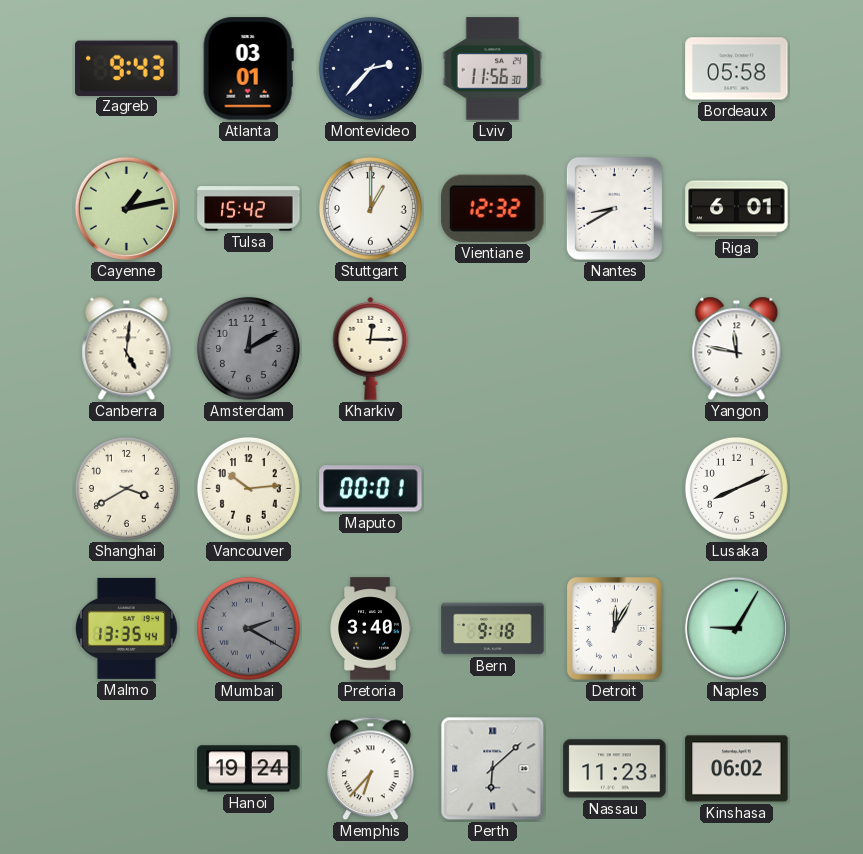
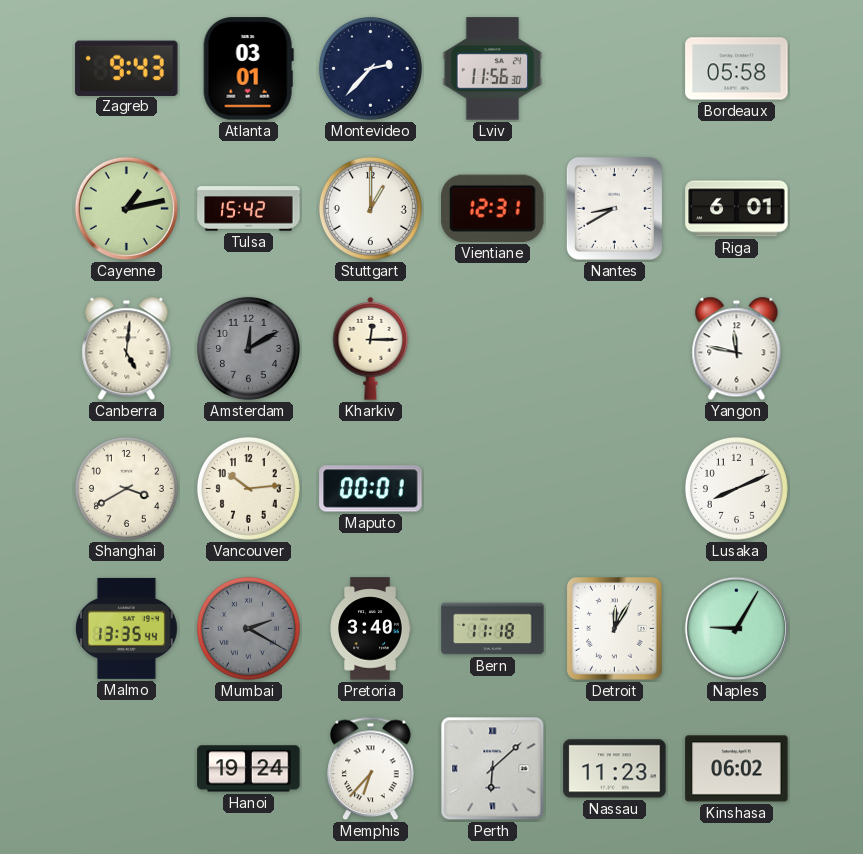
Vientiane: 12:32 -> 12:31
Bern: 9:18 -> 11:18
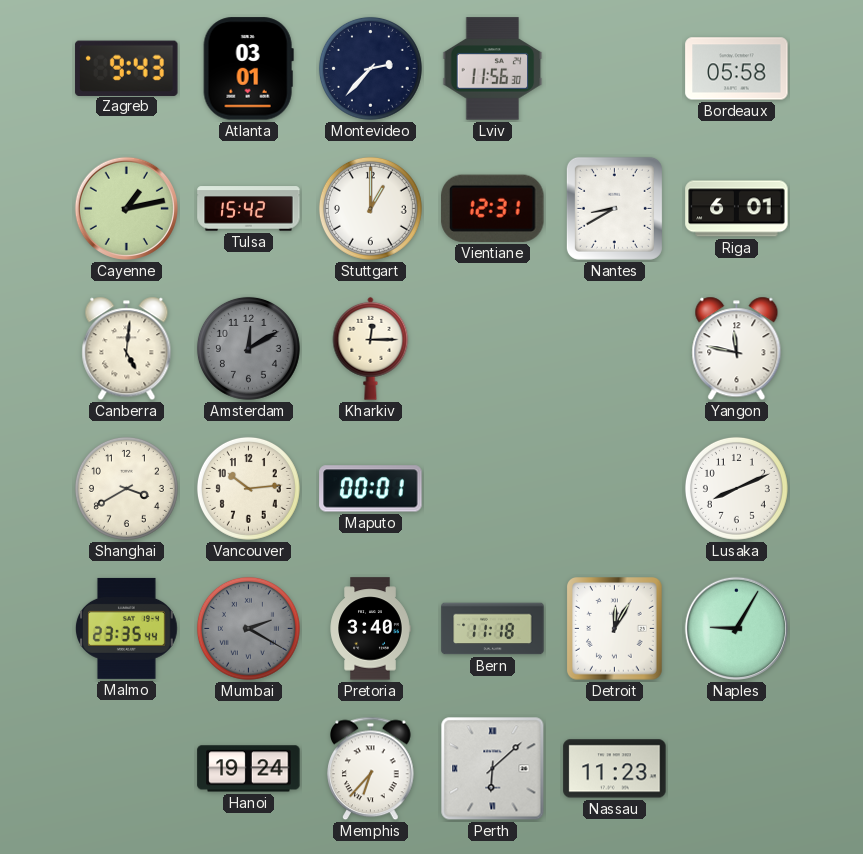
Malmo: 13:35 -> 23:35
Kinshasa: 06:02 -> none
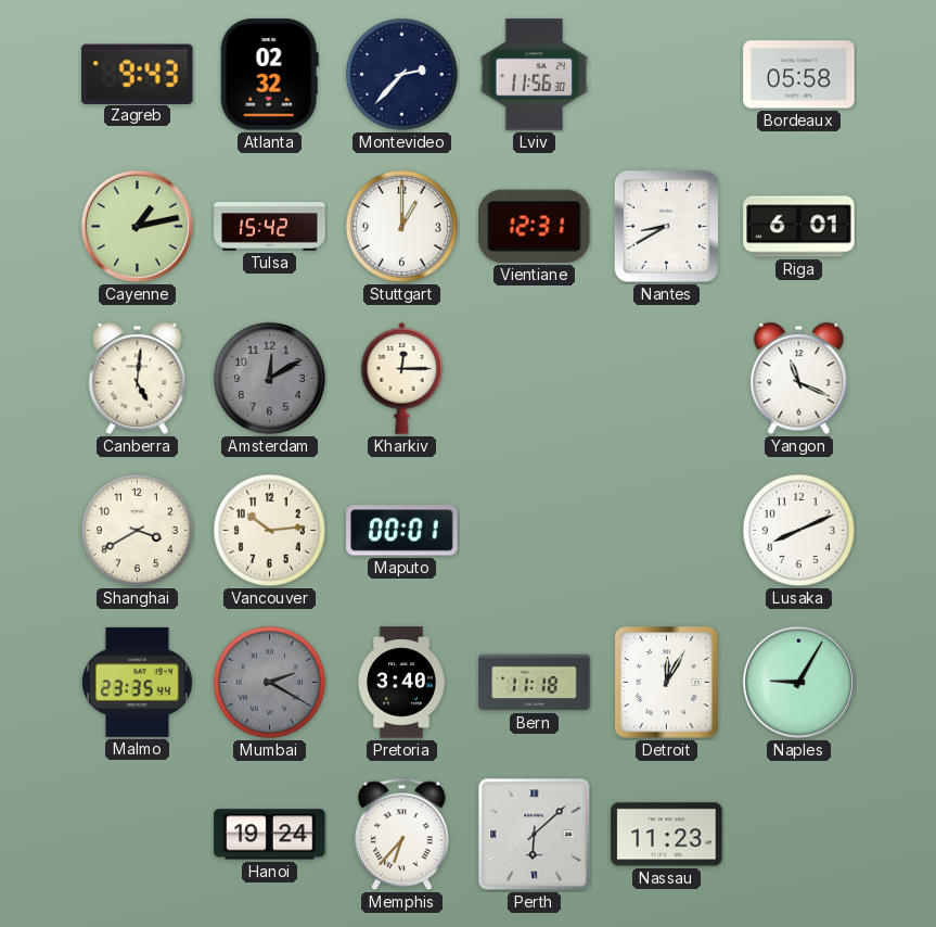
Atlanta: 03:01 -> 02:32
Yangon: 11:47 -> 11:19
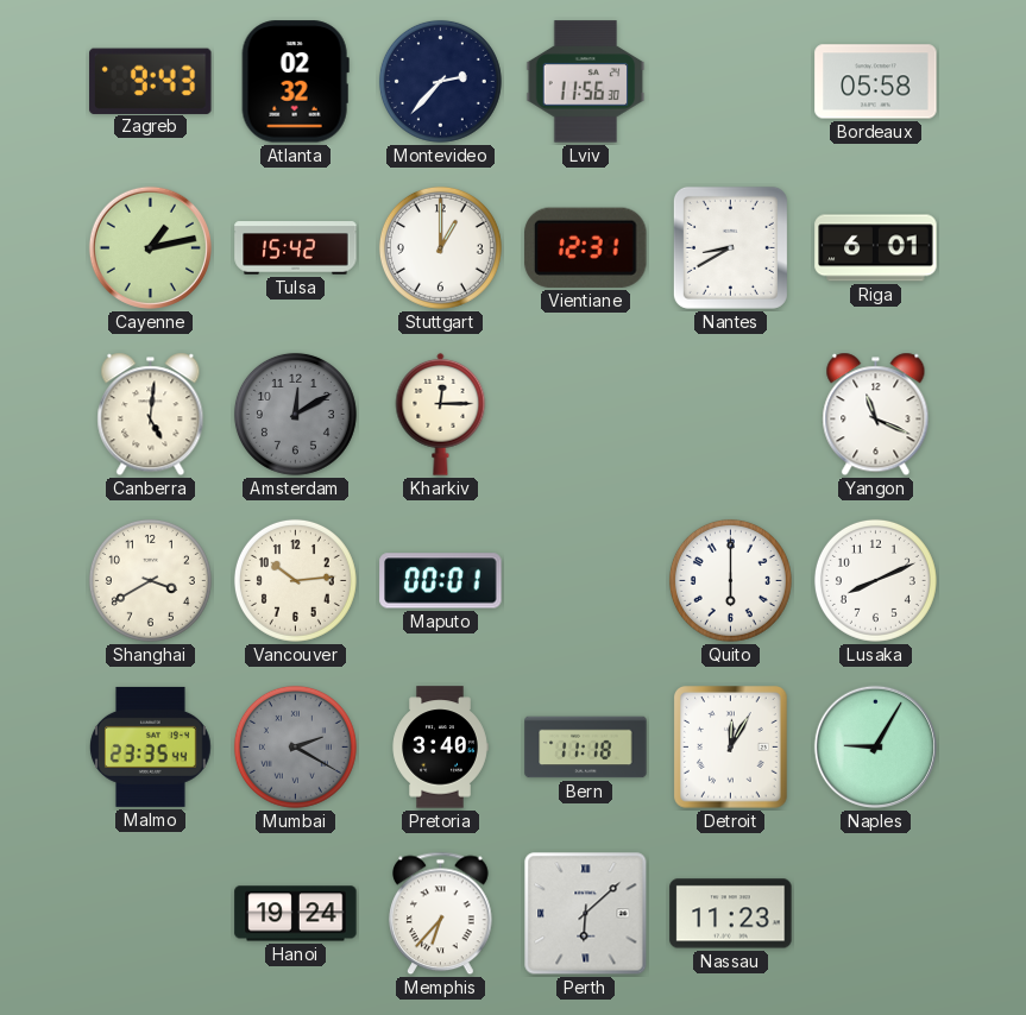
Quito: none -> 6:00
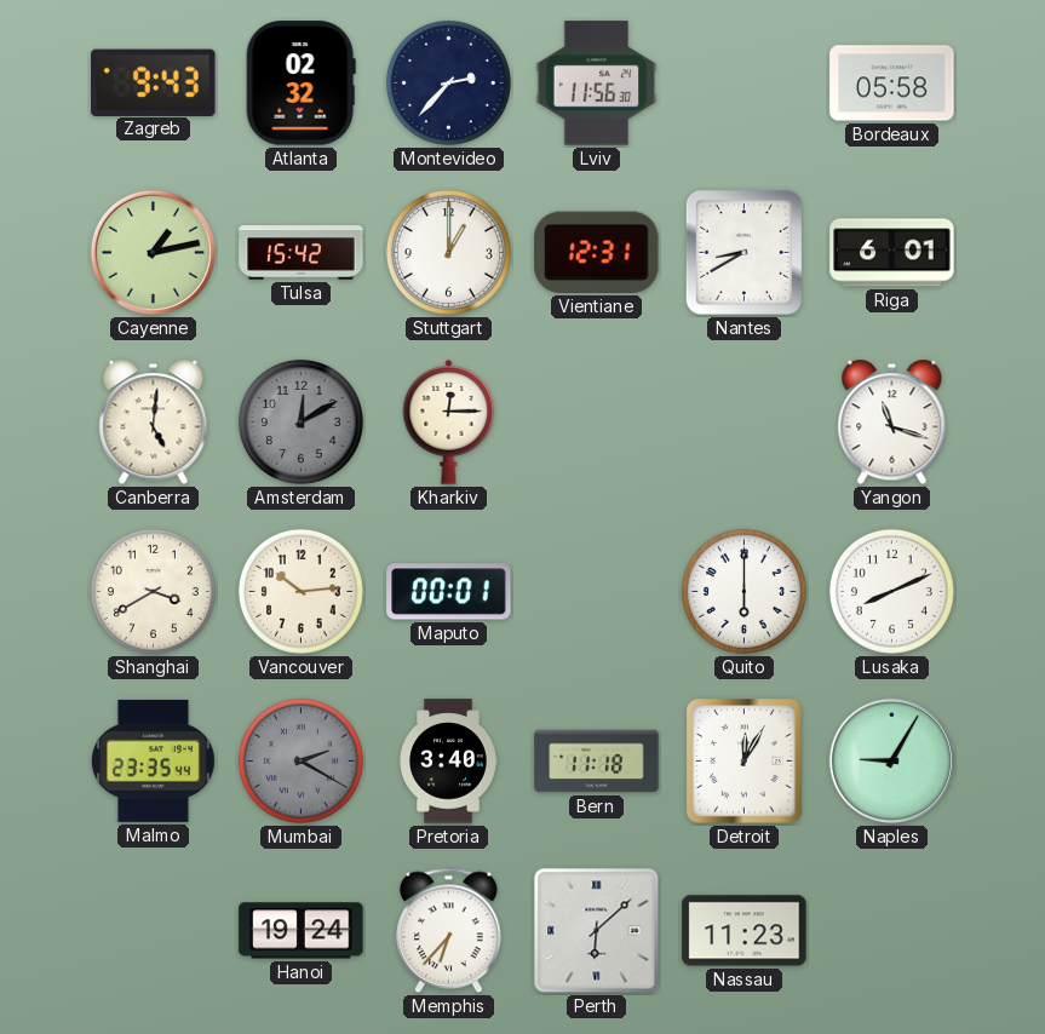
Yangon: 11:19 -> 11:18
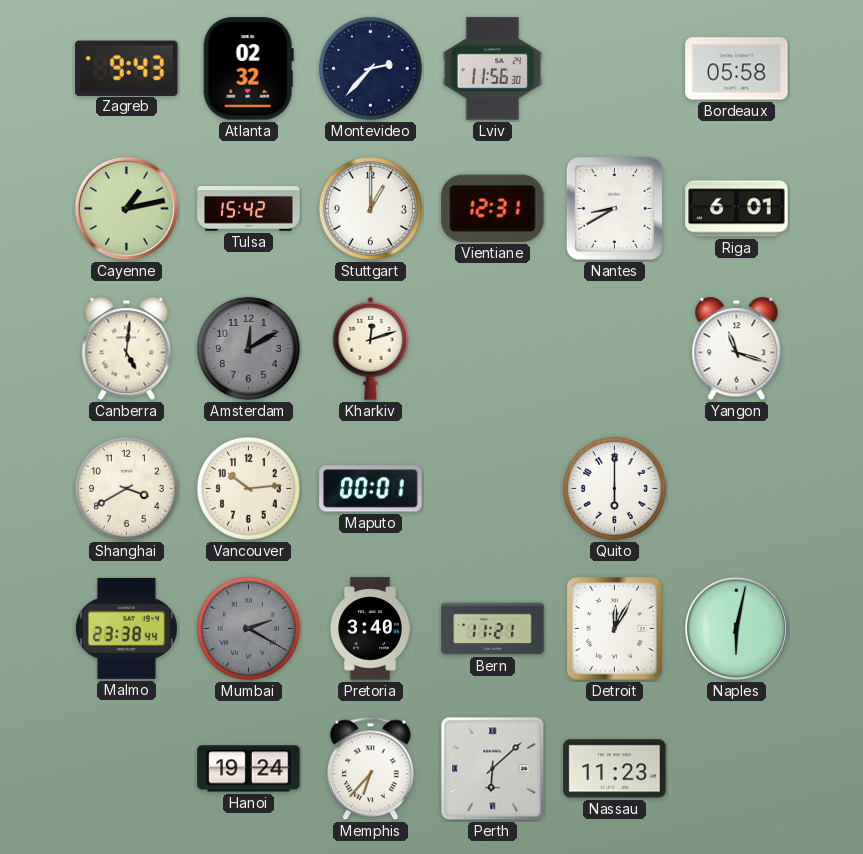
Kharkiv: 12:15 -> 12:12
Lusaka: 8:11 -> none
Malmo: 23:35 -> 23:38
Bern: 11:18 -> 11:21
Naples: 9:05 -> 6:02
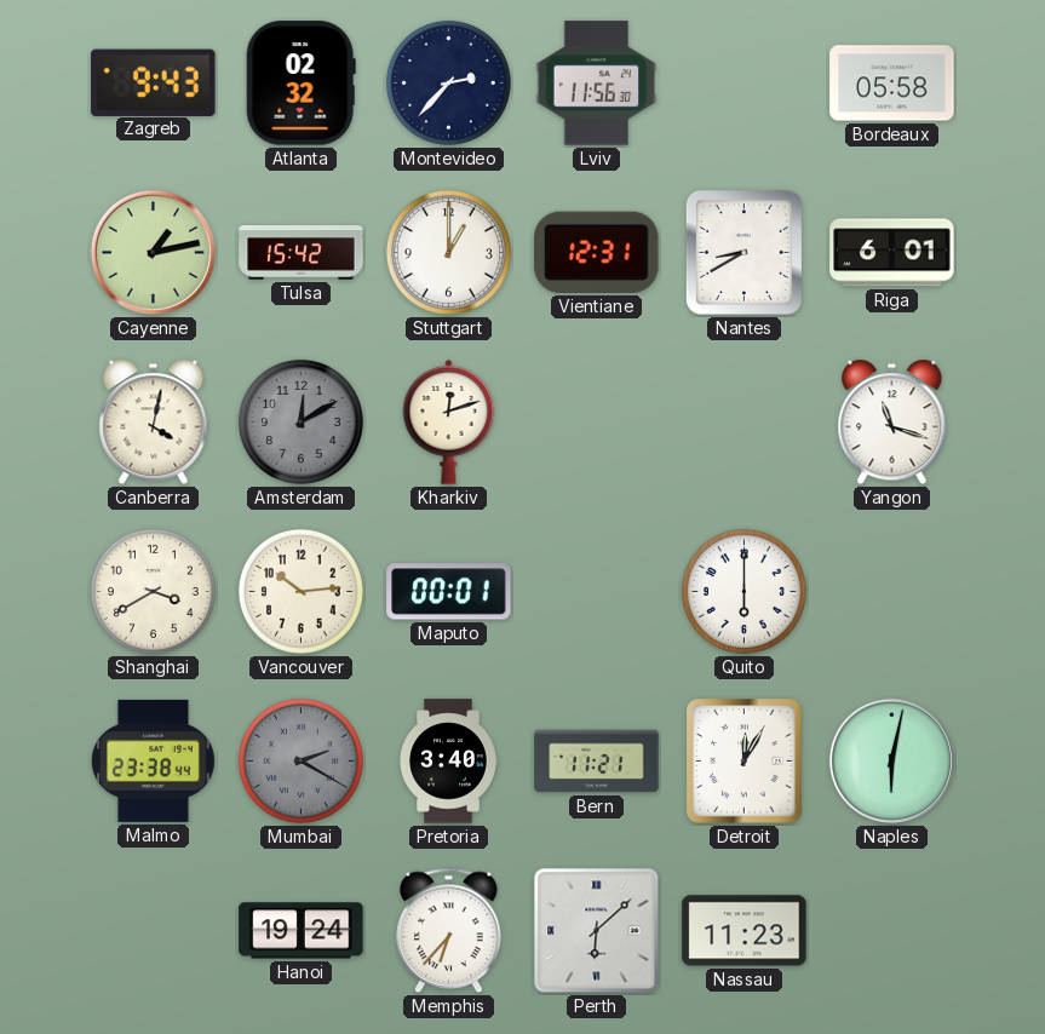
Canberra: 5:01 -> 4:02
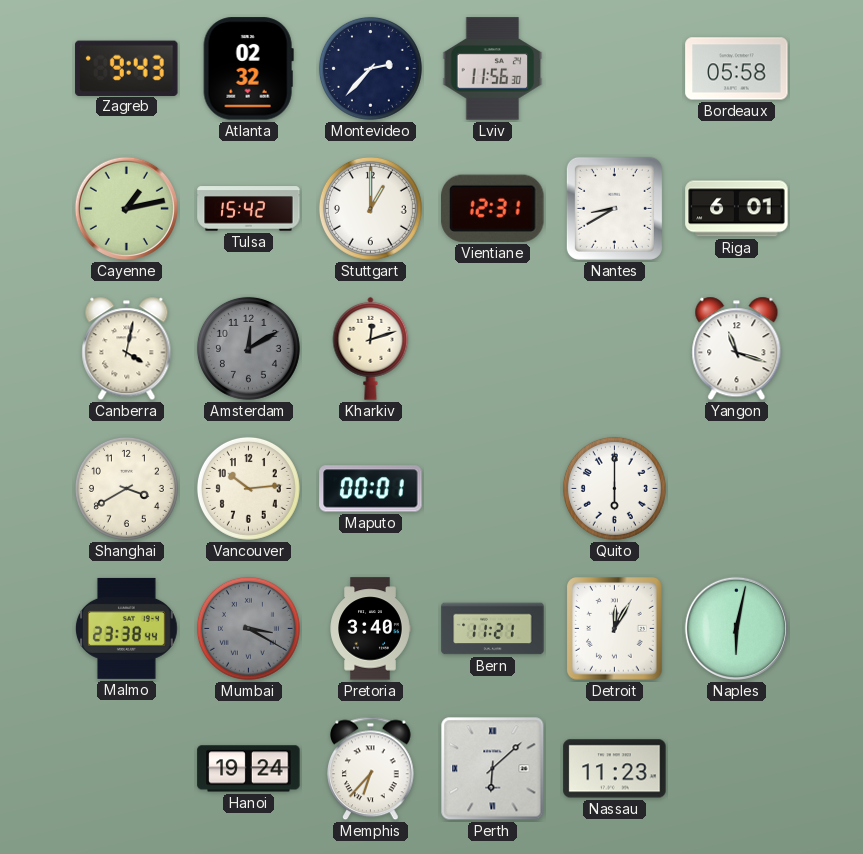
Mumbai: 2:20 -> 3:20
